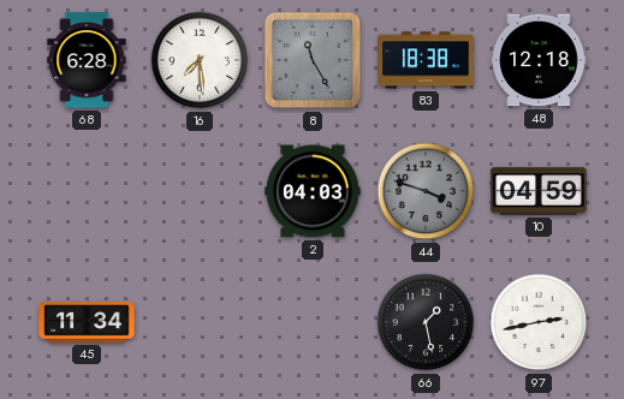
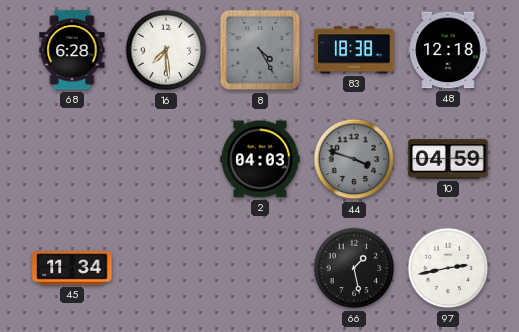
8: 11:25 -> 4:25
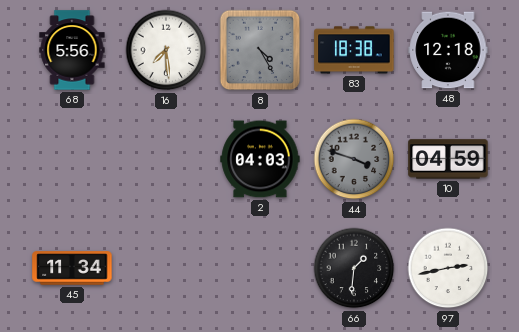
68: 6:28 -> 5:56
66: 1:28 -> 1:31
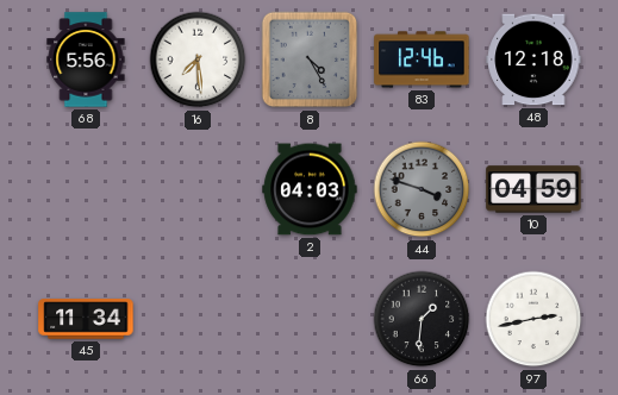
83: 18:38 -> 12:46
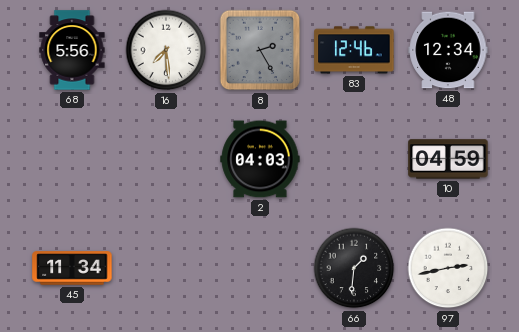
8: 4:25 -> 2:25
48: 12:18 -> 12:34
44: 3:48 -> none
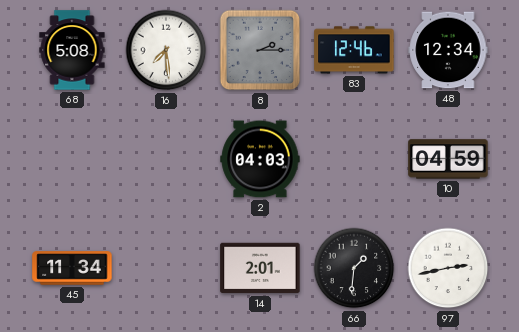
68: 5:56 -> 5:08
8: 2:25 -> 2:15
14: none -> 2:01
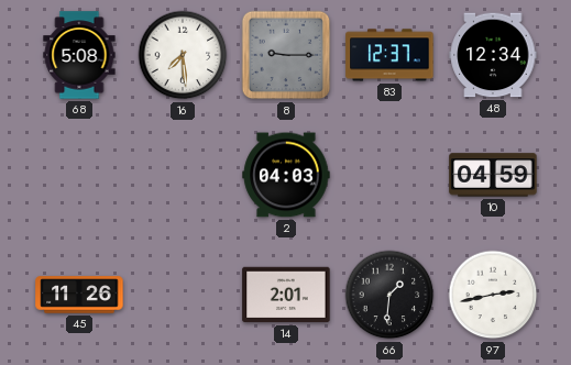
8: 2:15 -> 9:15
83: 12:46 -> 12:37
45: 11:34 -> 11:26
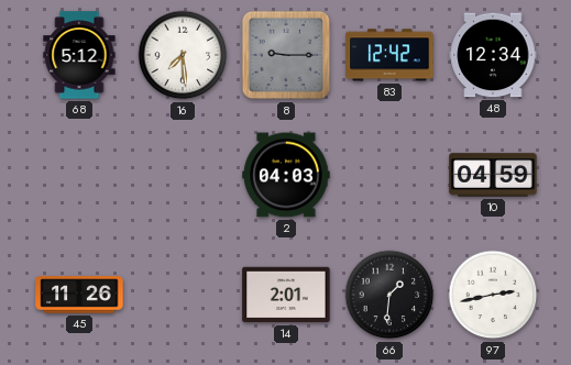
68: 5:08 -> 5:12
83: 12:37 -> 12:42
